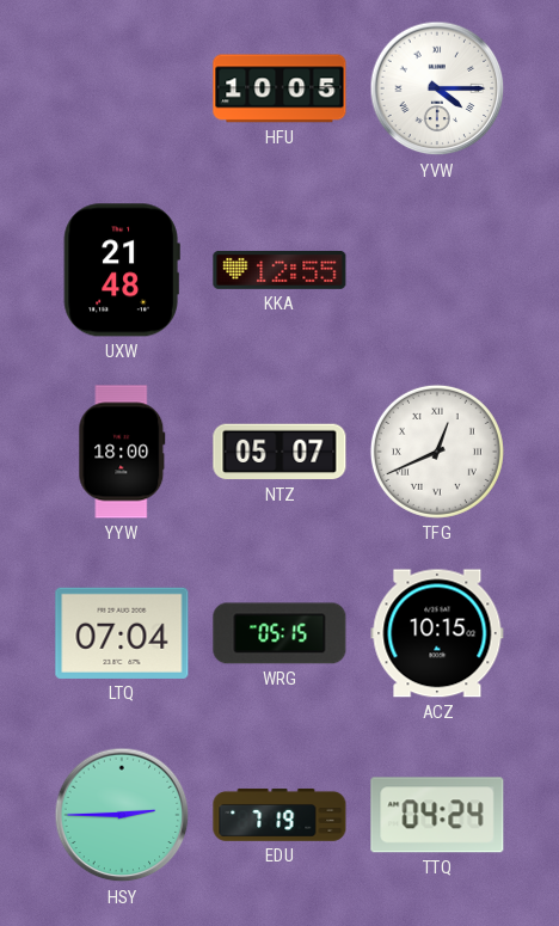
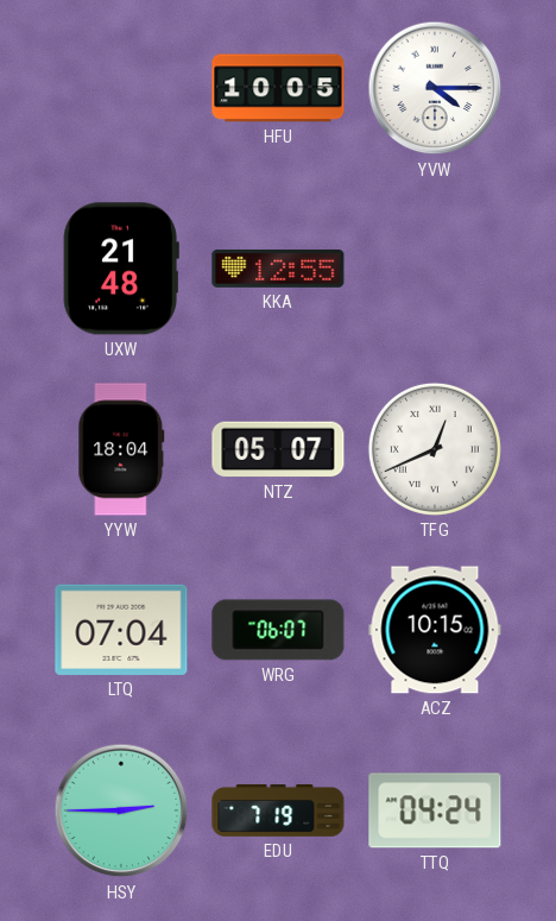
YYW: 18:00 -> 18:04
WRG: 05:15 -> 06:07
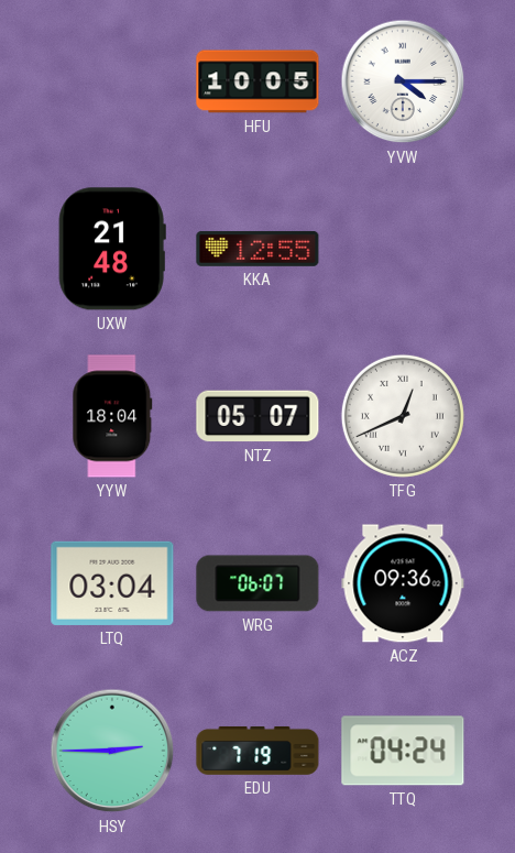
LTQ: 07:04 -> 03:04
ACZ: 10:15 -> 09:36
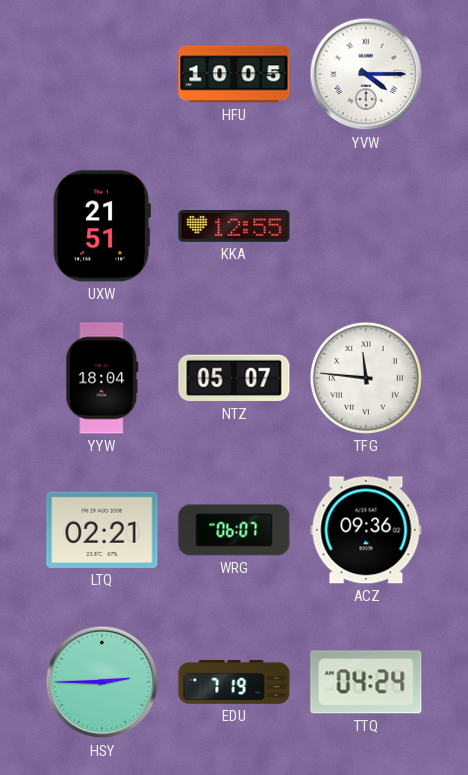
UXW: 21:48 -> 21:51
TFG: 12:41 -> 11:46
LTQ: 03:04 -> 02:21
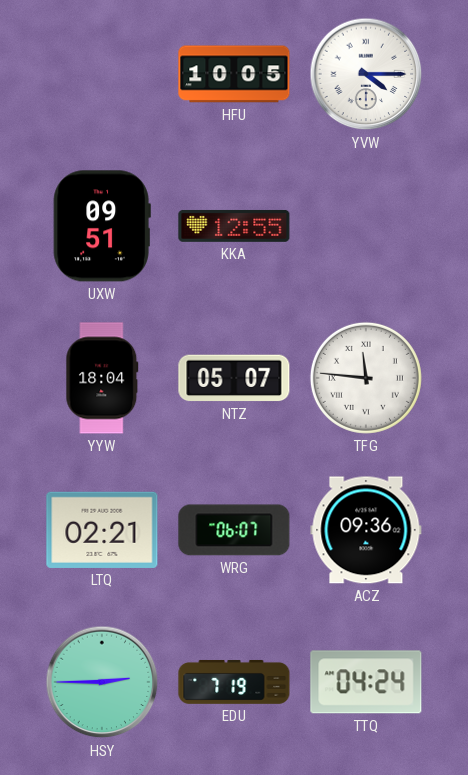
UXW: 21:51 -> 09:51
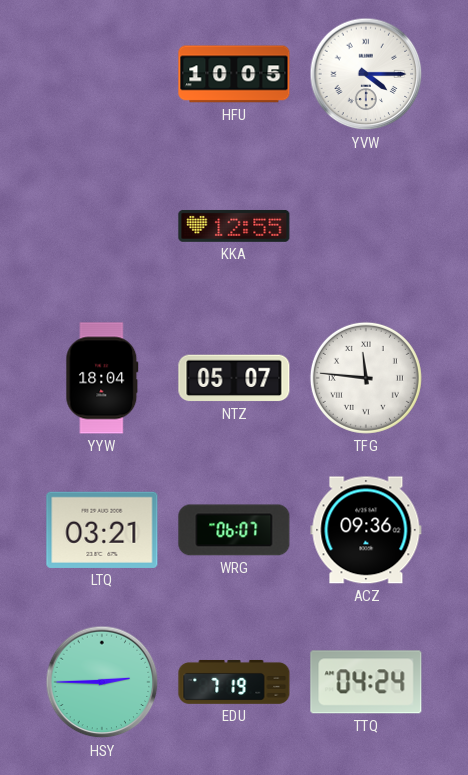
UXW: 09:51 -> none
LTQ: 02:21 -> 03:21
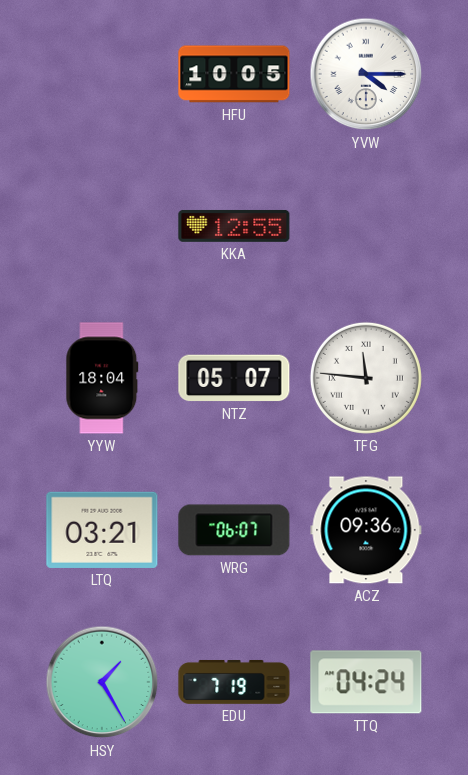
HSY: 2:45 -> 1:25
